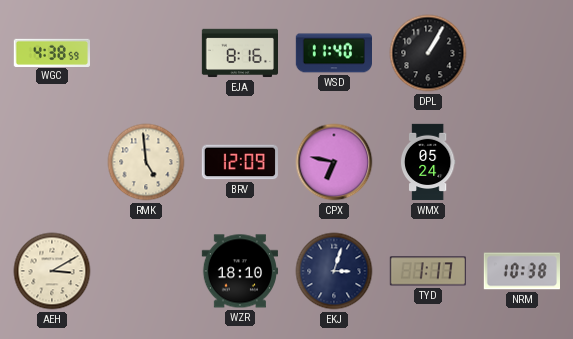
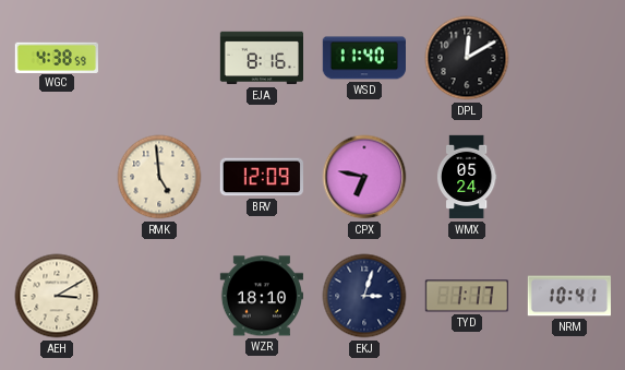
DPL: 1:05 -> 12:10
NRM: 10:38 -> 10:41
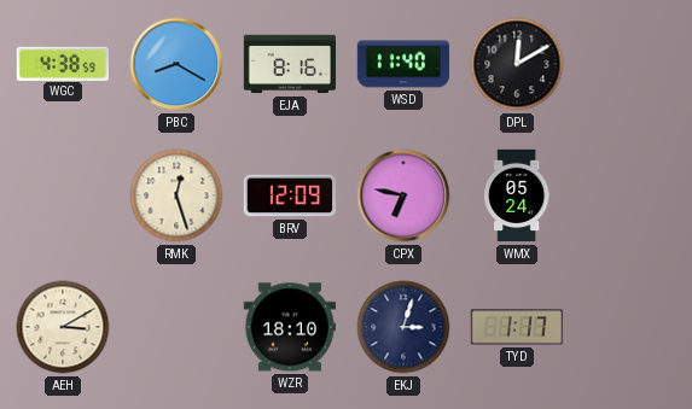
PBC: none -> 8:20
RMK: 4:59 -> 12:27
NRM: 10:41 -> none
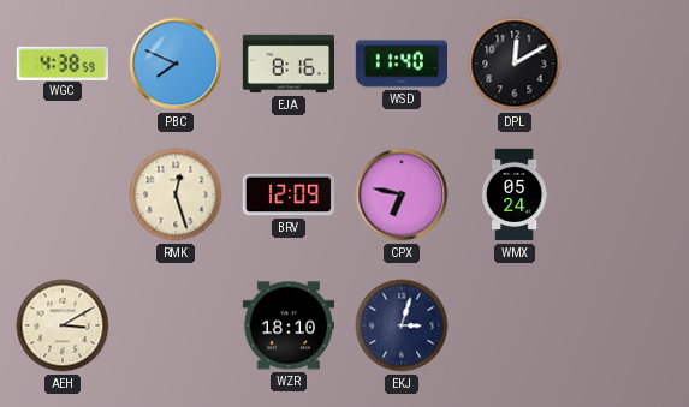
PBC: 8:20 -> 7:49
TYD: 1:17 -> none
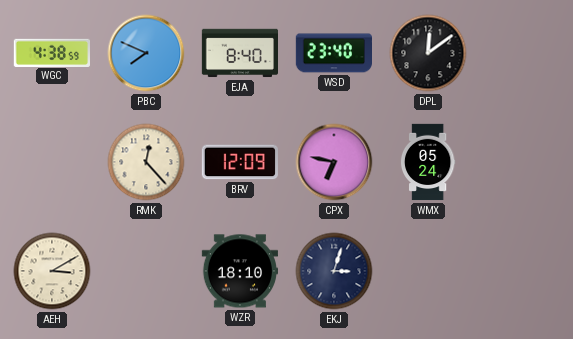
EJA: 8:16 -> 8:40
WSD: 11:40 -> 23:40
DPL: 12:10 -> 12:09
RMK: 12:27 -> 12:23
